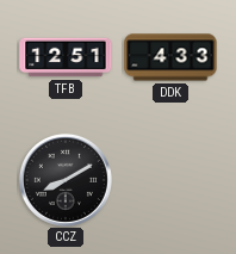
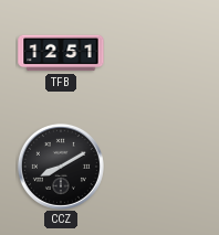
DDK: 4:33 -> none
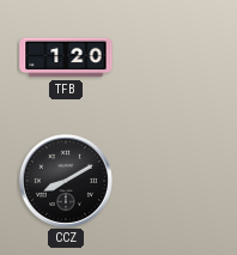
TFB: 12:51 -> 1:20
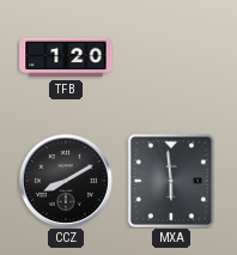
MXA: none -> 5:59
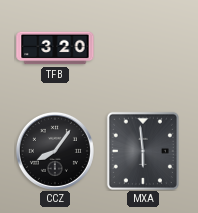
TFB: 1:20 -> 3:20
CCZ: 8:10 -> 8:06
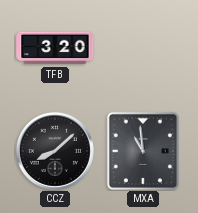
CCZ: 8:06 -> 8:08
MXA: 5:59 -> 10:59
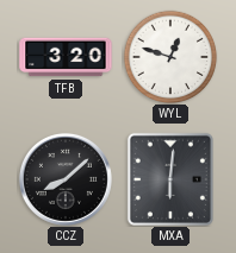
WYL: none -> 12:48
MXA: 10:59 -> 6:01
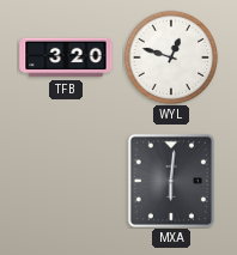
CCZ: 8:08 -> none
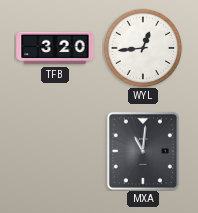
WYL: 12:48 -> 12:44
MXA: 6:01 -> 11:01
